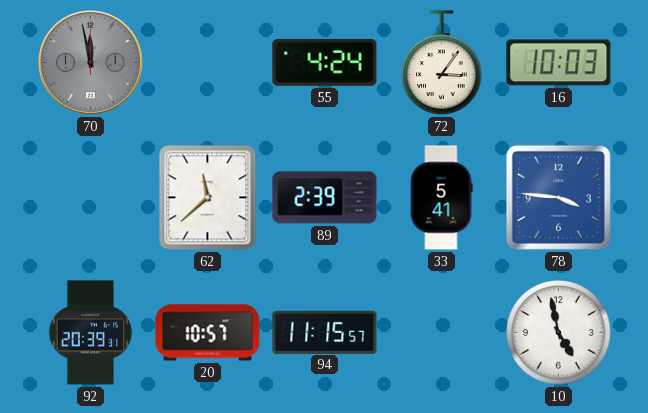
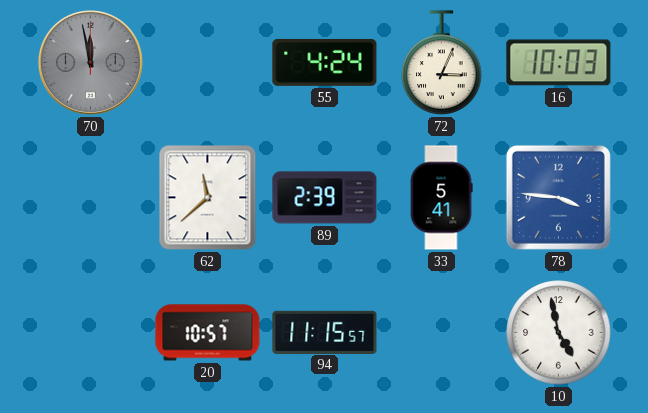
72: 3:06 -> 3:04
92: 20:39 -> none
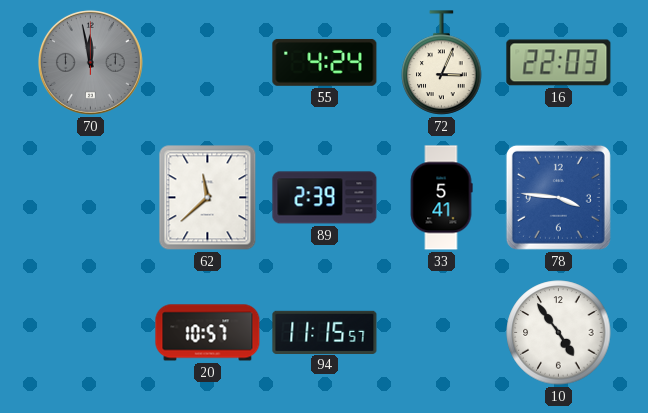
16: 10:03 -> 22:03
10: 4:58 -> 4:54
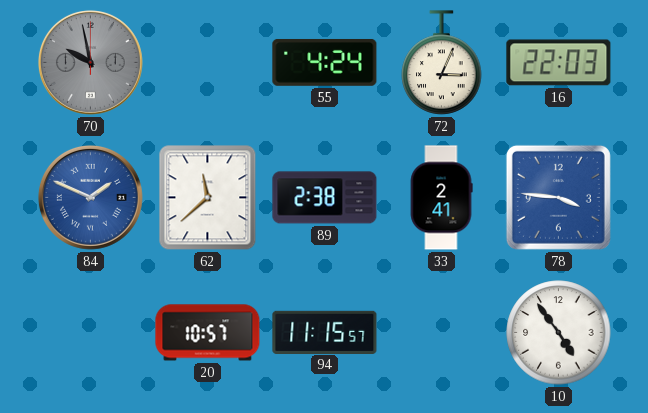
70: 11:58 -> 9:58
84: none -> 1:49
89: 2:39 -> 2:38
33: 5:41 -> 2:41
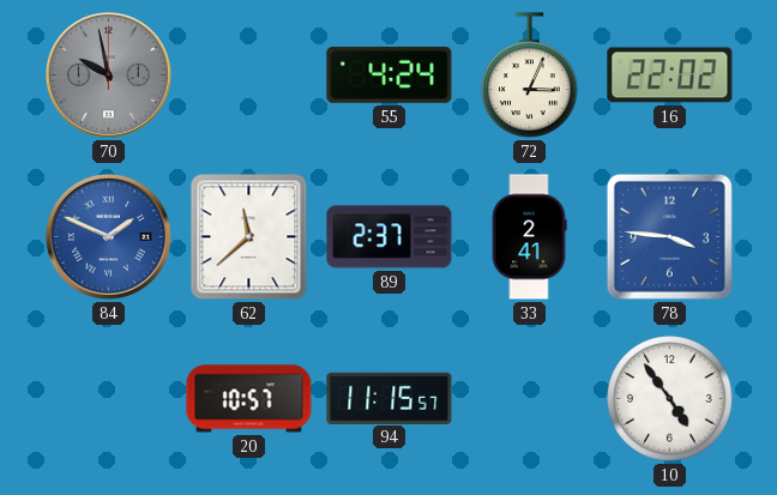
16: 22:03 -> 22:02
89: 2:38 -> 2:37
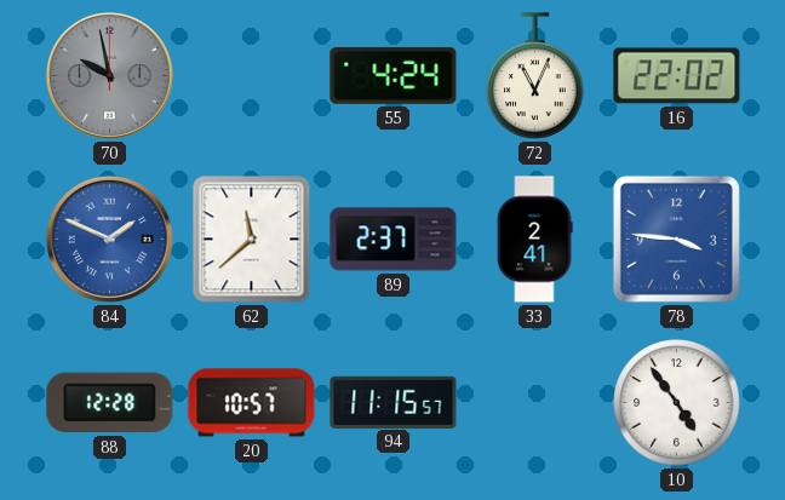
72: 3:04 -> 11:04
88: none -> 12:28
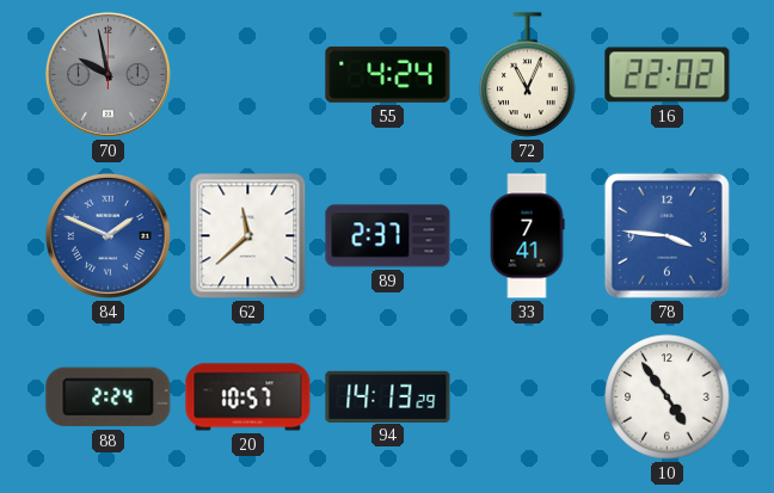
33: 2:41 -> 7:41
88: 12:28 -> 2:24
94: 11:15 -> 14:13
